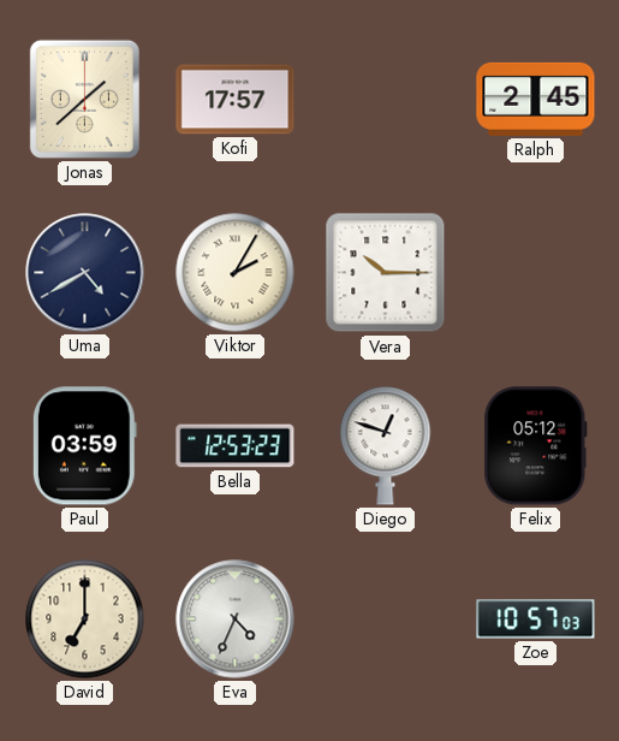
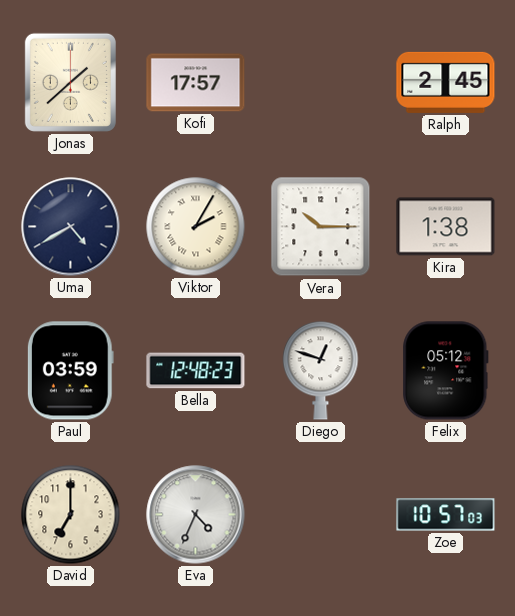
Kira: none -> 1:38
Bella: 12:53 -> 12:48
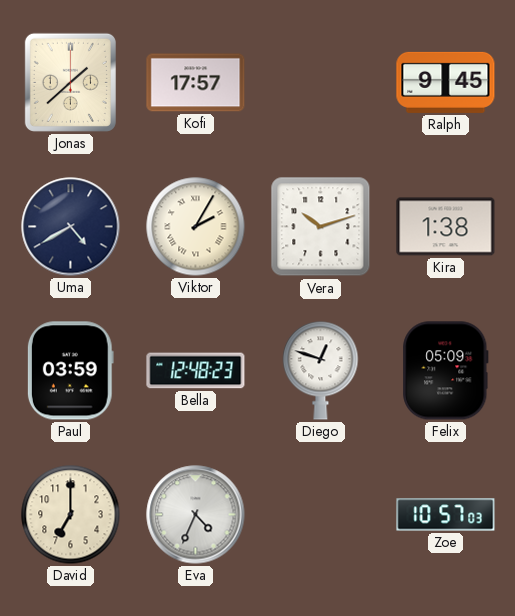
Ralph: 2:45 -> 9:45
Vera: 10:15 -> 10:12
Felix: 05:12 -> 05:09
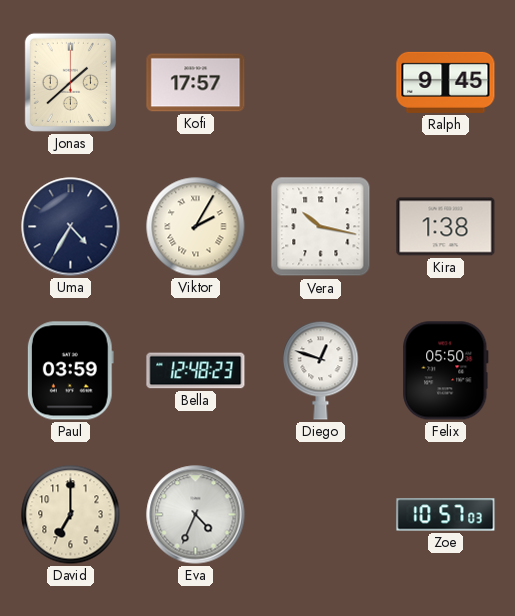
Uma: 4:40 -> 4:35
Vera: 10:12 -> 10:17
Felix: 05:09 -> 05:50
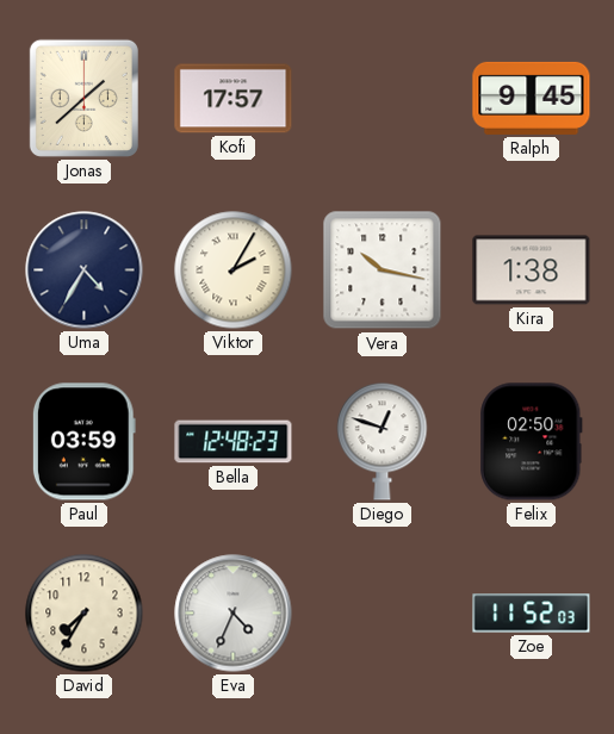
Felix: 05:50 -> 02:50
David: 7:00 -> 7:35
Zoe: 10:57 -> 11:52
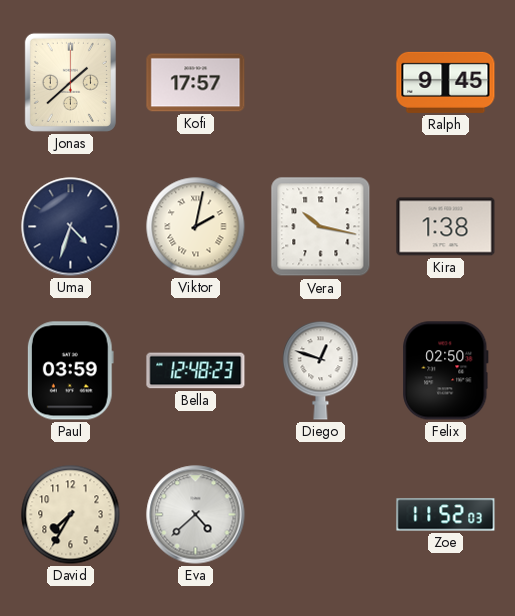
Uma: 4:35 -> 4:33
Viktor: 2:05 -> 2:02
Eva: 4:34 -> 4:38
